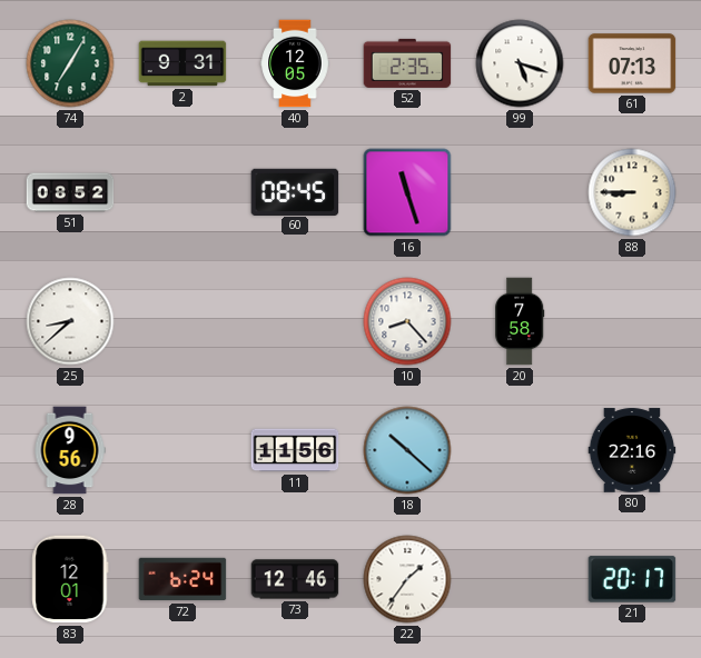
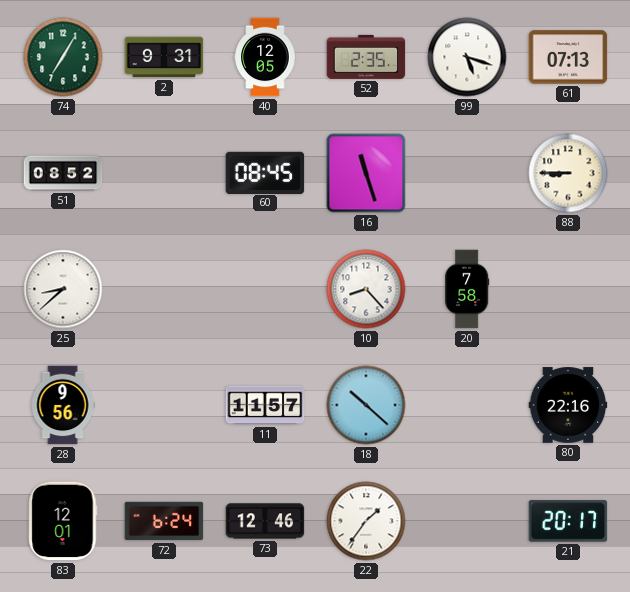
11: 11:56 -> 11:57
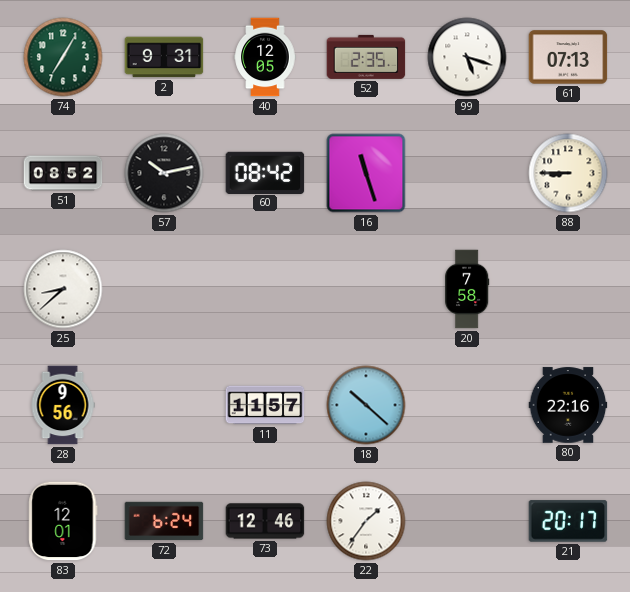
57: none -> 10:13
60: 08:45 -> 08:42
10: 8:23 -> none
